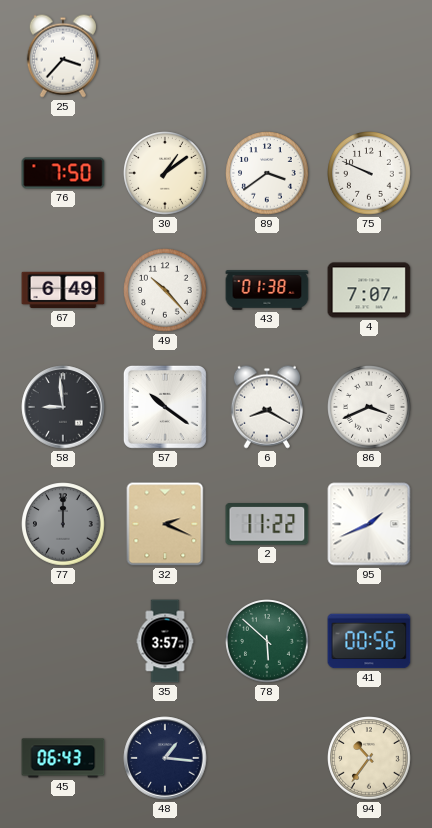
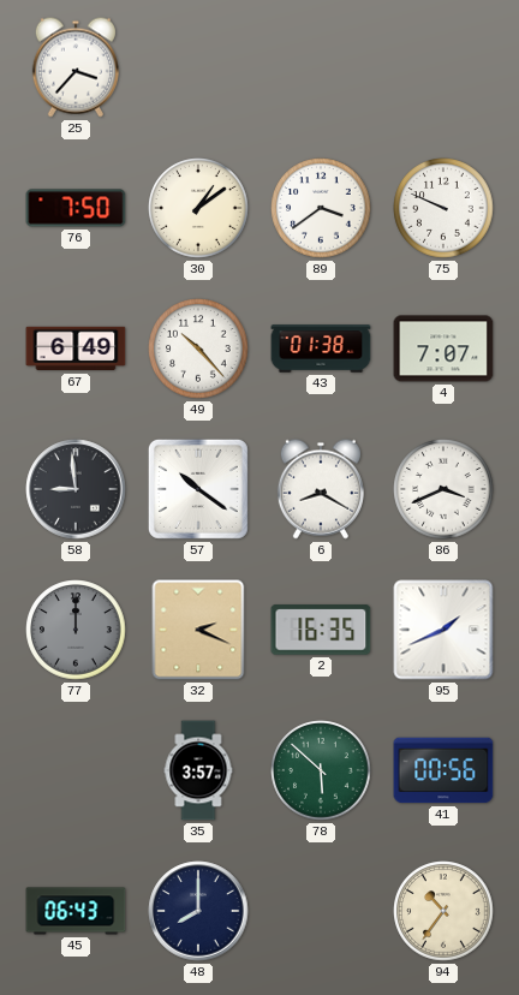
2: 11:22 -> 16:35
48: 1:16 -> 8:00
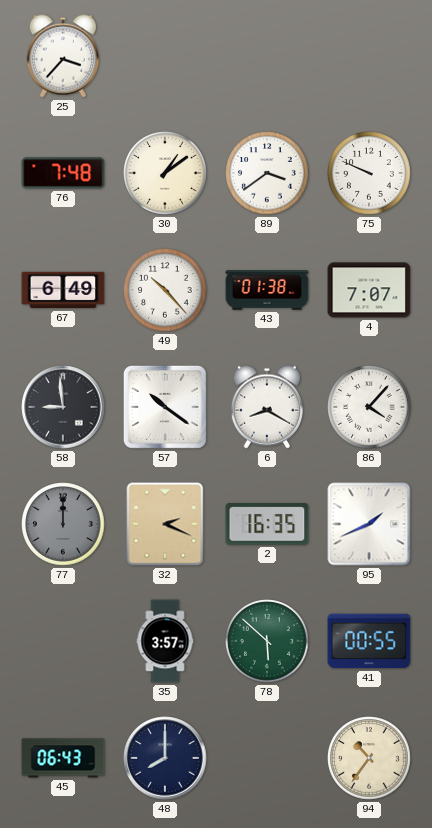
76: 7:50 -> 7:48
86: 3:41 -> 4:07
41: 00:56 -> 00:55
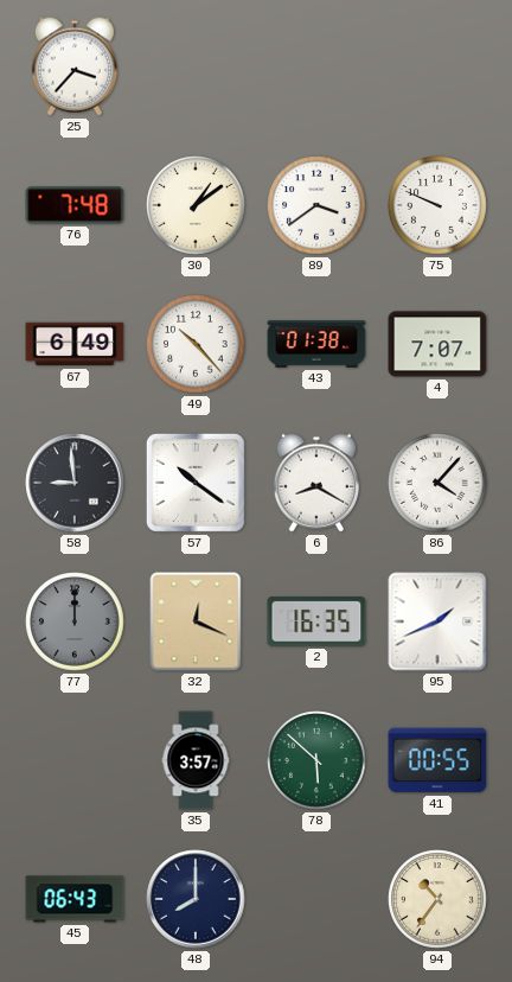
32: 2:19 -> 12:19
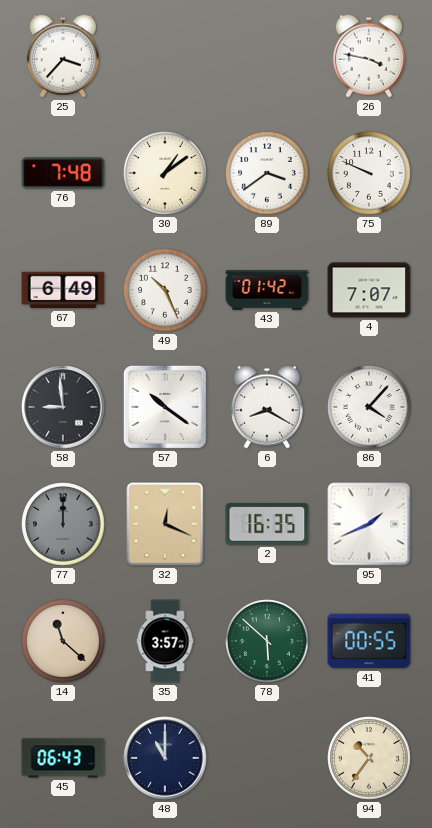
26: none -> 3:47
49: 10:23 -> 10:26
43: 01:38 -> 01:42
14: none -> 11:22
48: 8:00 -> 11:00
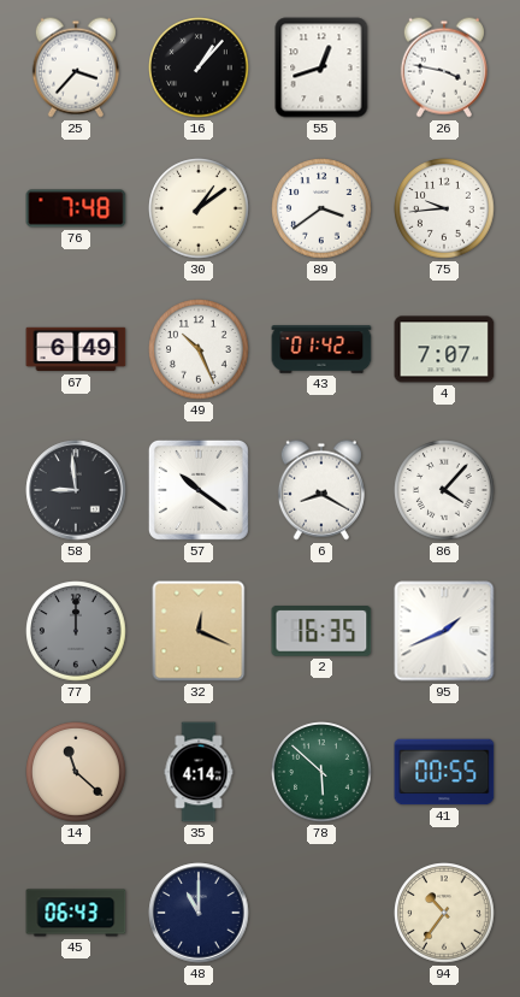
16: none -> 1:07
55: none -> 12:42
75: 9:49 -> 9:44
35: 3:57 -> 4:14
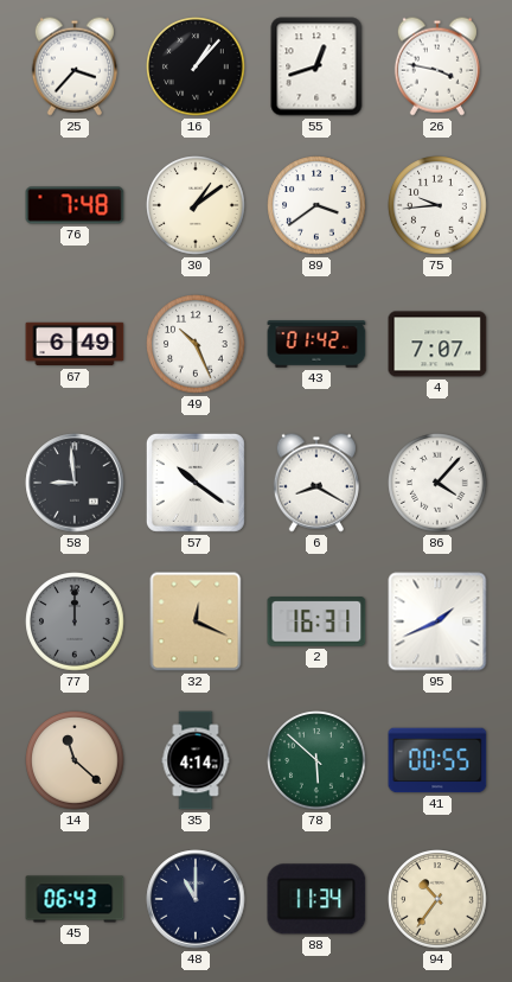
2: 16:35 -> 16:31
88: none -> 11:34
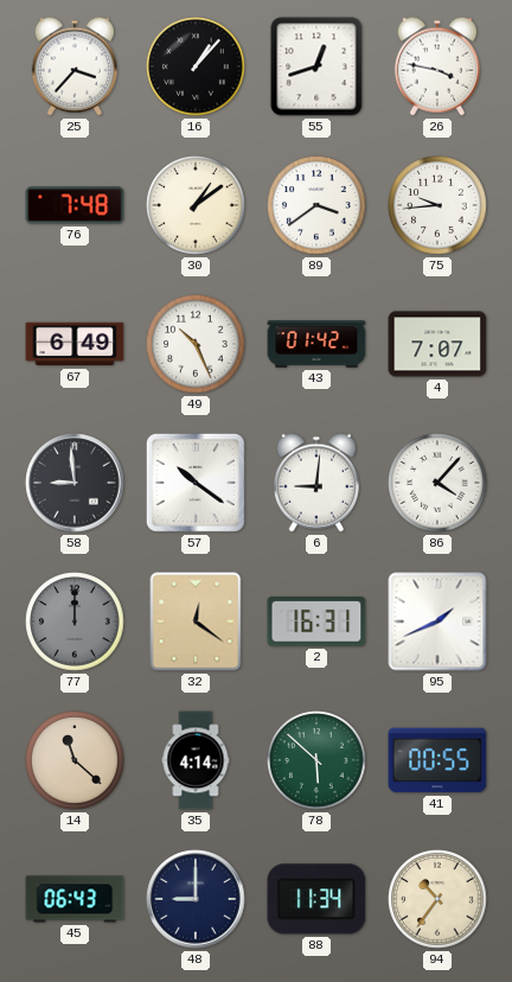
6: 8:20 -> 9:01
32: 12:19 -> 12:21
48: 11:00 -> 9:00
